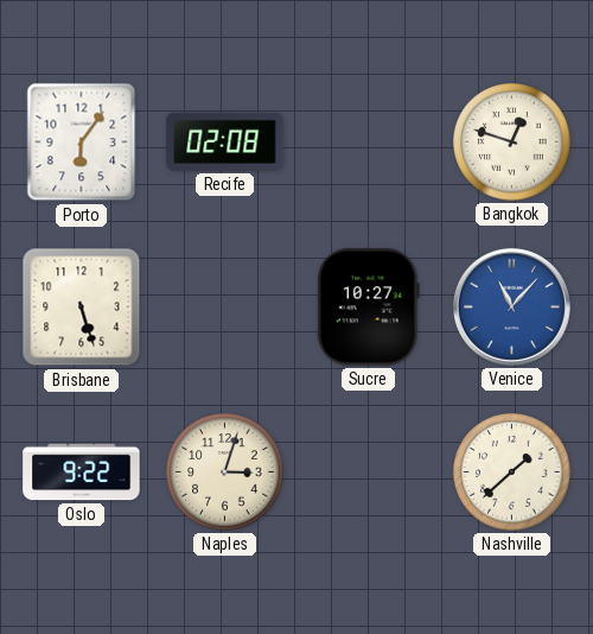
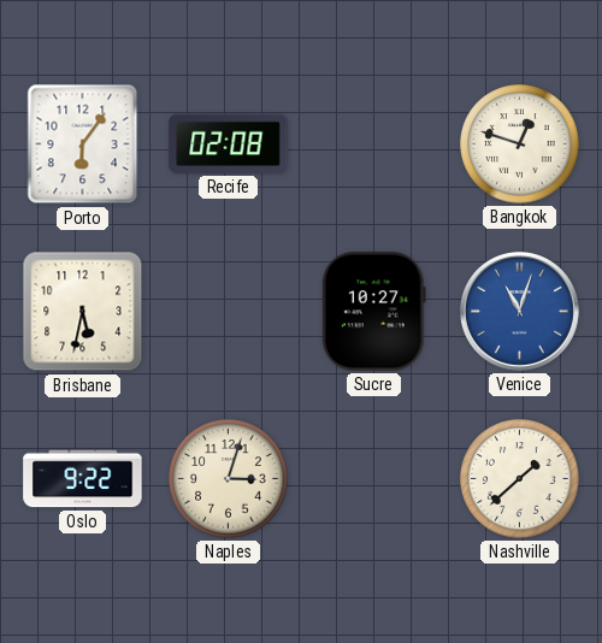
Brisbane: 5:27 -> 5:32
Venice: 11:07 -> 11:03
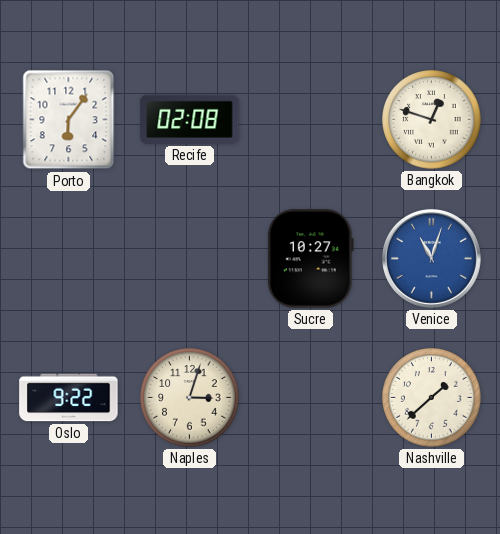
Brisbane: 5:32 -> none
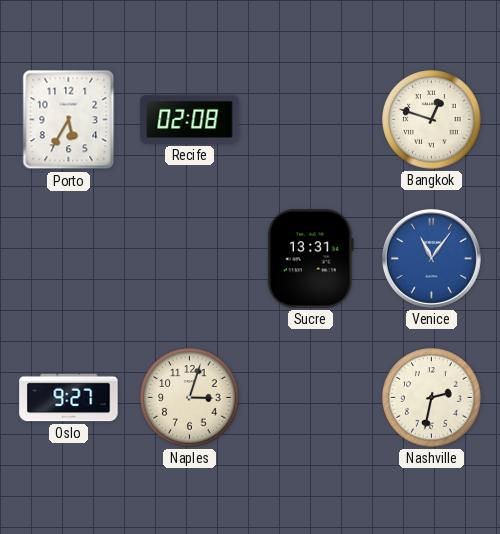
Porto: 6:06 -> 5:35
Sucre: 10:27 -> 13:31
Venice: 11:03 -> 11:06
Oslo: 9:22 -> 9:27
Nashville: 1:38 -> 2:32
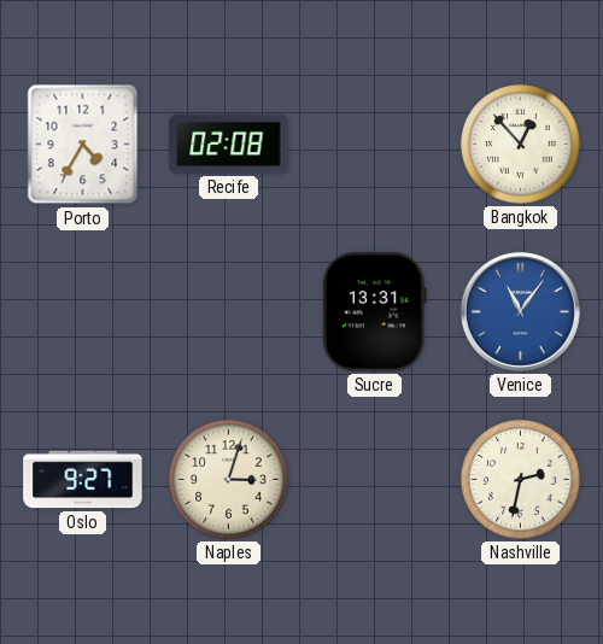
Porto: 5:35 -> 4:35
Bangkok: 12:48 -> 12:53
